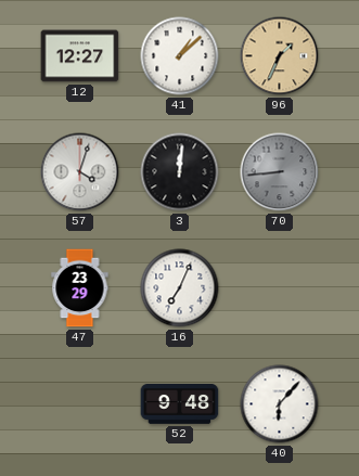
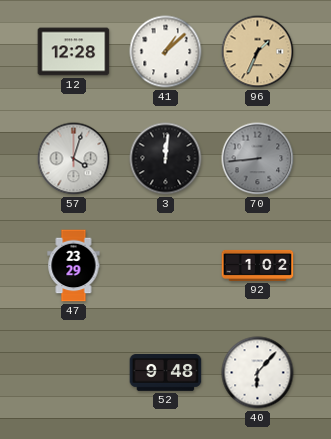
12: 12:27 -> 12:28
16: 7:04 -> none
92: none -> 1:02
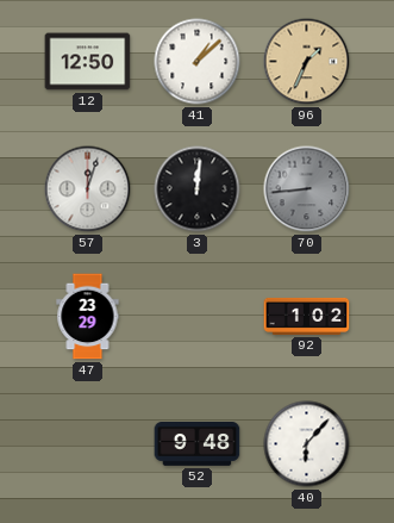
12: 12:28 -> 12:50
57: 4:03 -> 12:03
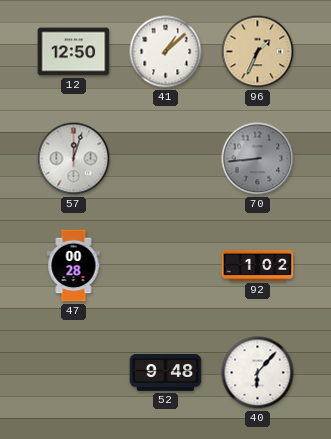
3: 12:01 -> none
47: 23:29 -> 00:28
